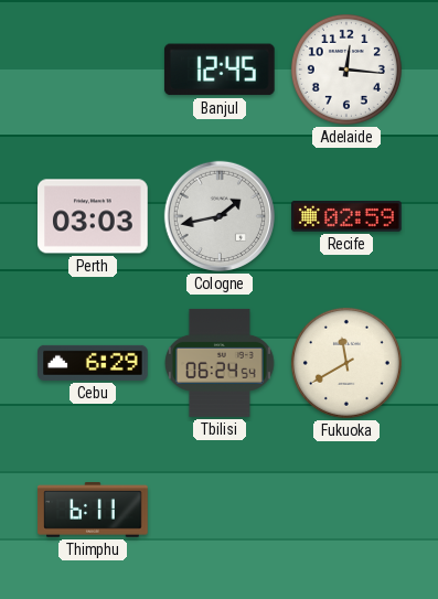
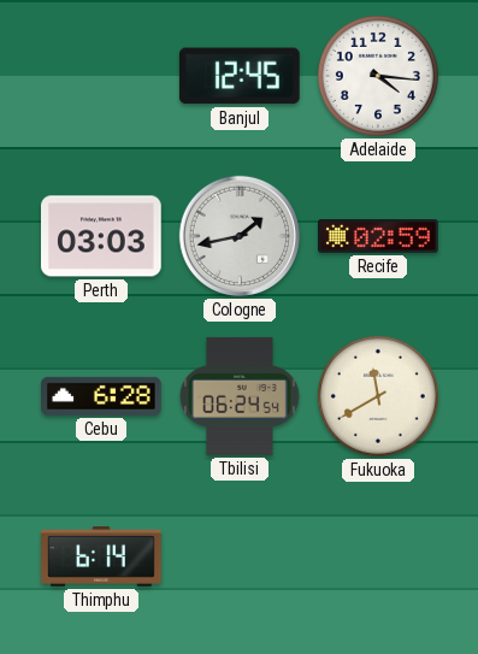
Adelaide: 12:16 -> 4:16
Cebu: 6:29 -> 6:28
Thimphu: 6:11 -> 6:14
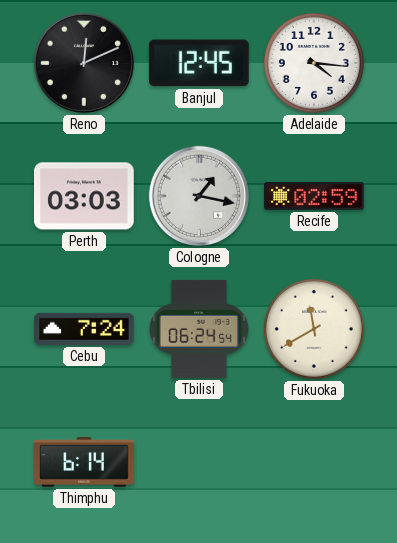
Reno: none -> 12:11
Cologne: 1:43 -> 1:17
Cebu: 6:28 -> 7:24
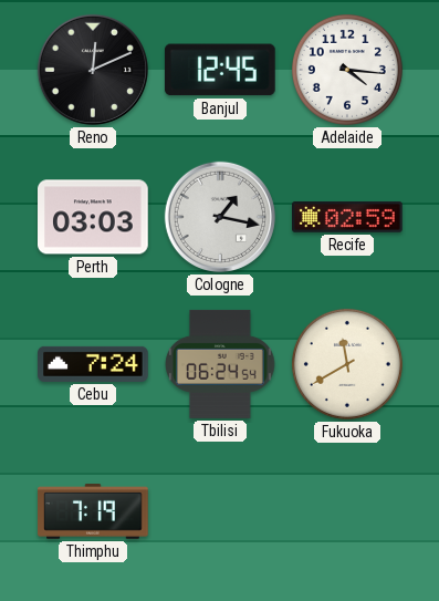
Thimphu: 6:14 -> 7:19
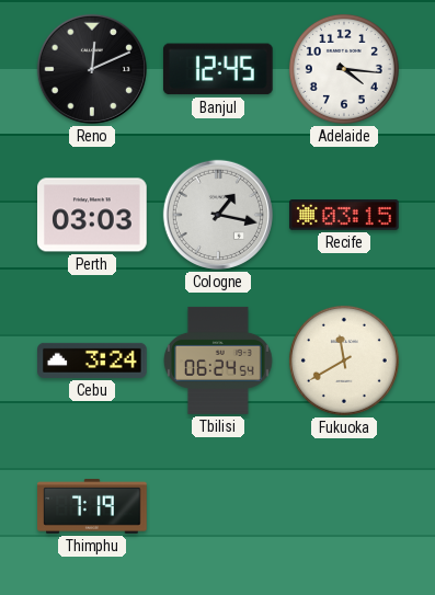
Recife: 02:59 -> 03:15
Cebu: 7:24 -> 3:24
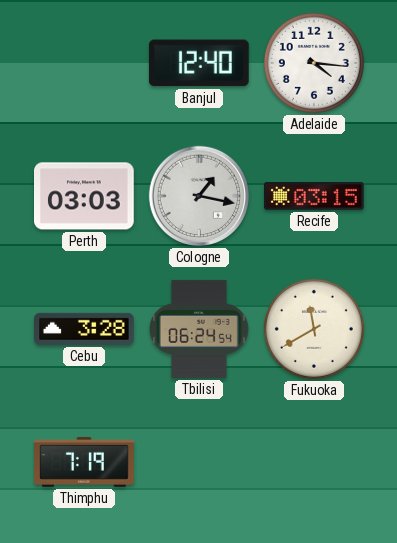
Reno: 12:11 -> none
Banjul: 12:45 -> 12:40
Cebu: 3:24 -> 3:28
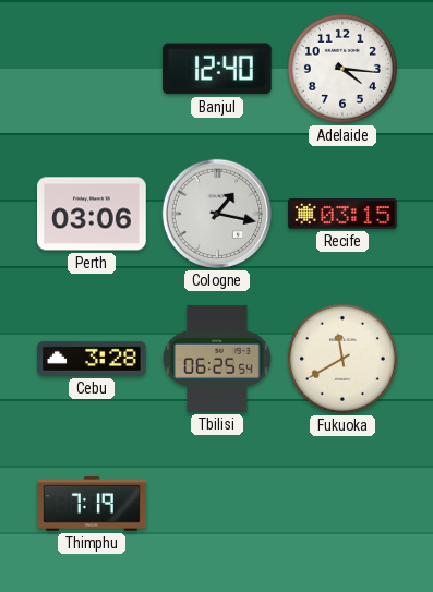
Perth: 03:03 -> 03:06
Tbilisi: 06:24 -> 06:25
